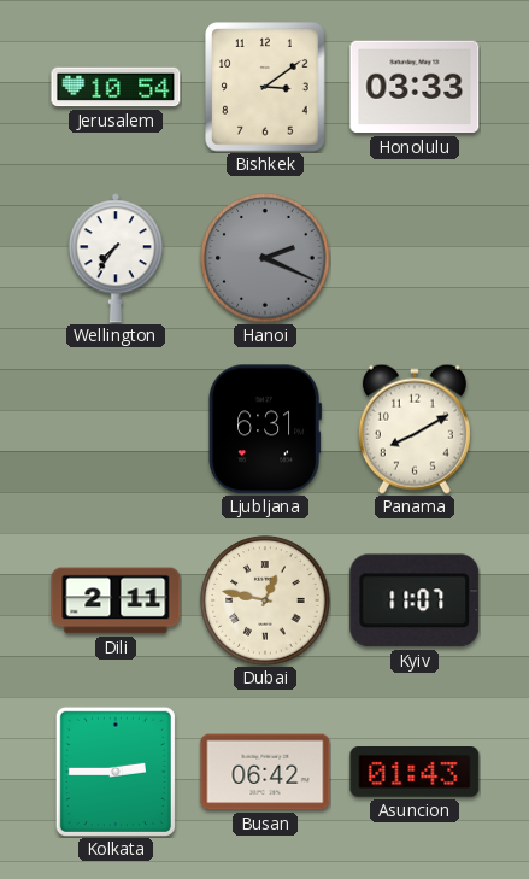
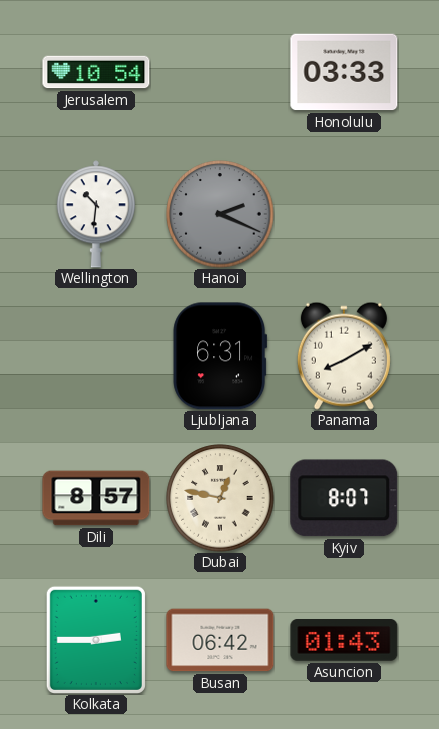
Bishkek: 3:09 -> none
Wellington: 7:36 -> 10:31
Dili: 2:11 -> 8:57
Kyiv: 11:07 -> 8:07
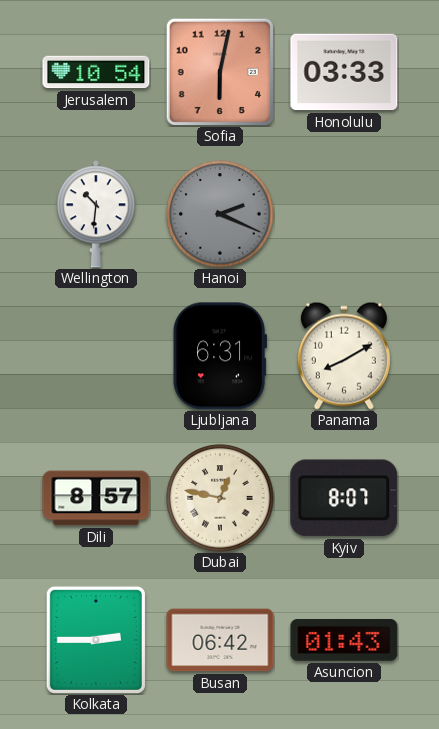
Sofia: none -> 6:02
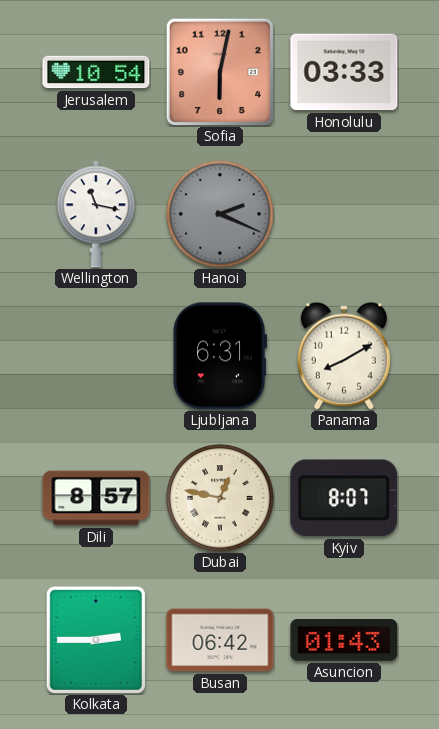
Wellington: 10:31 -> 11:17
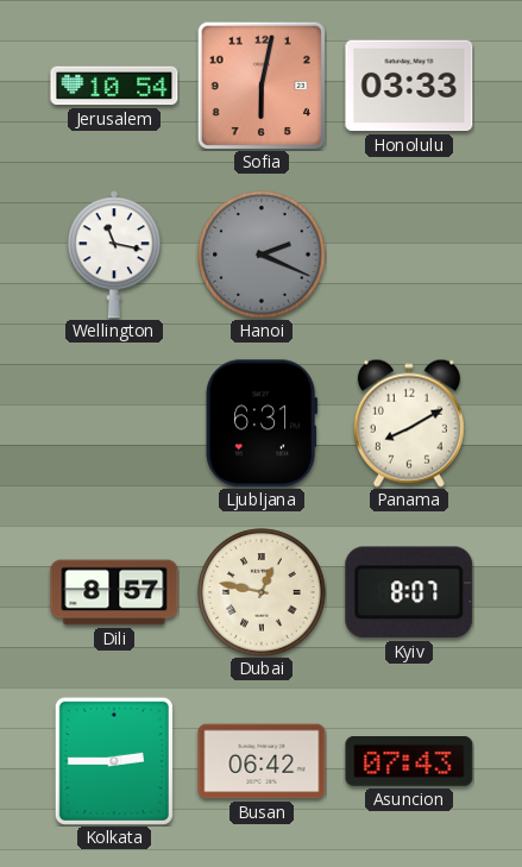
Asuncion: 01:43 -> 07:43
